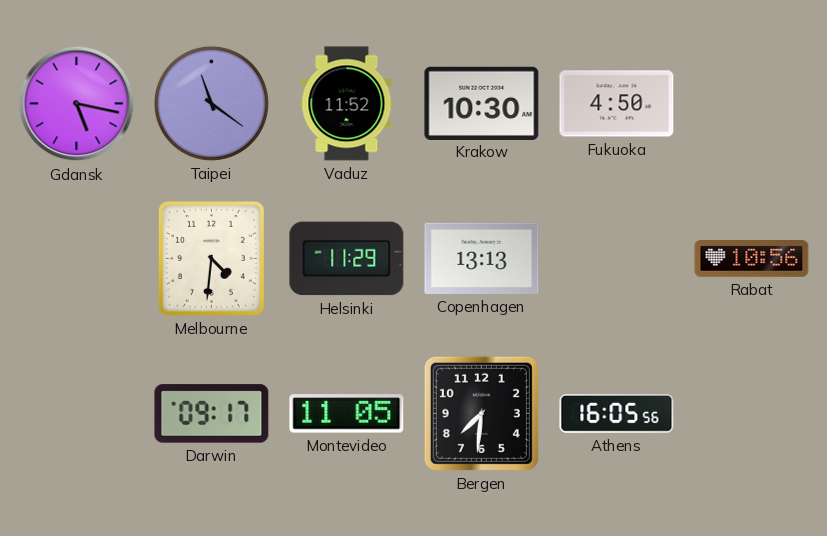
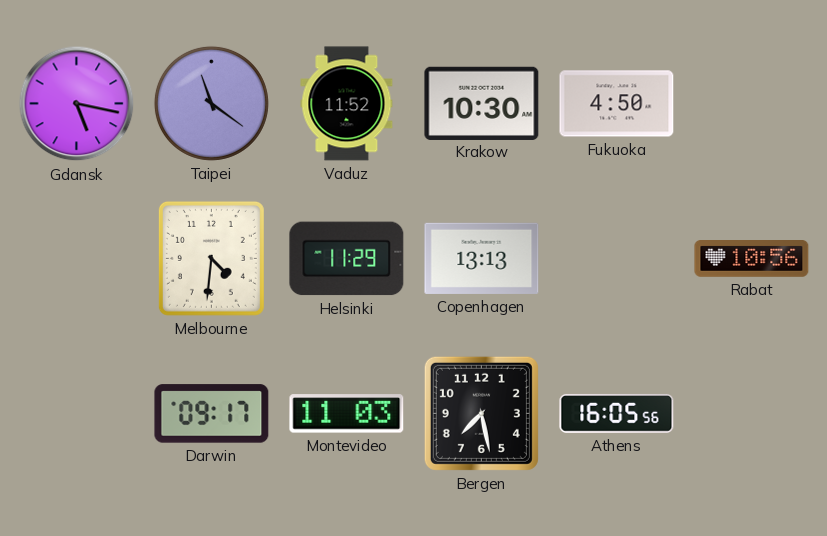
Montevideo: 11:05 -> 11:03
Bergen: 7:31 -> 7:28
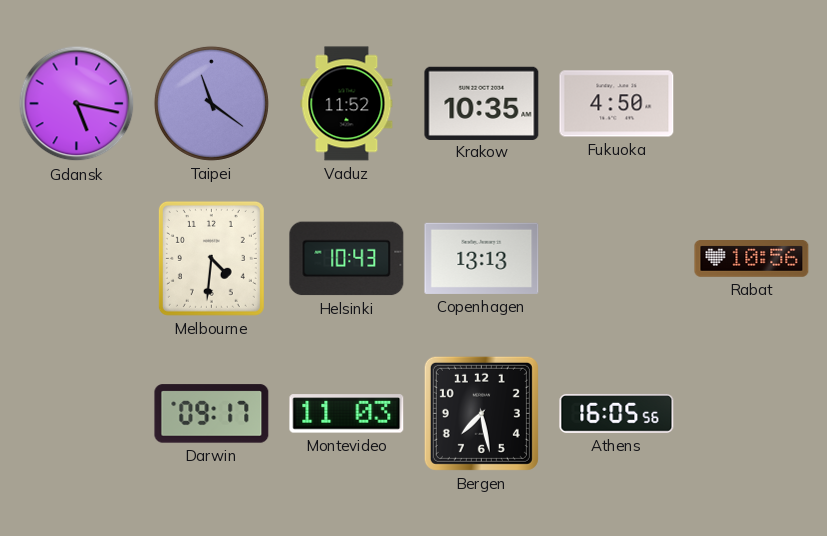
Krakow: 10:30 -> 10:35
Helsinki: 11:29 -> 10:43
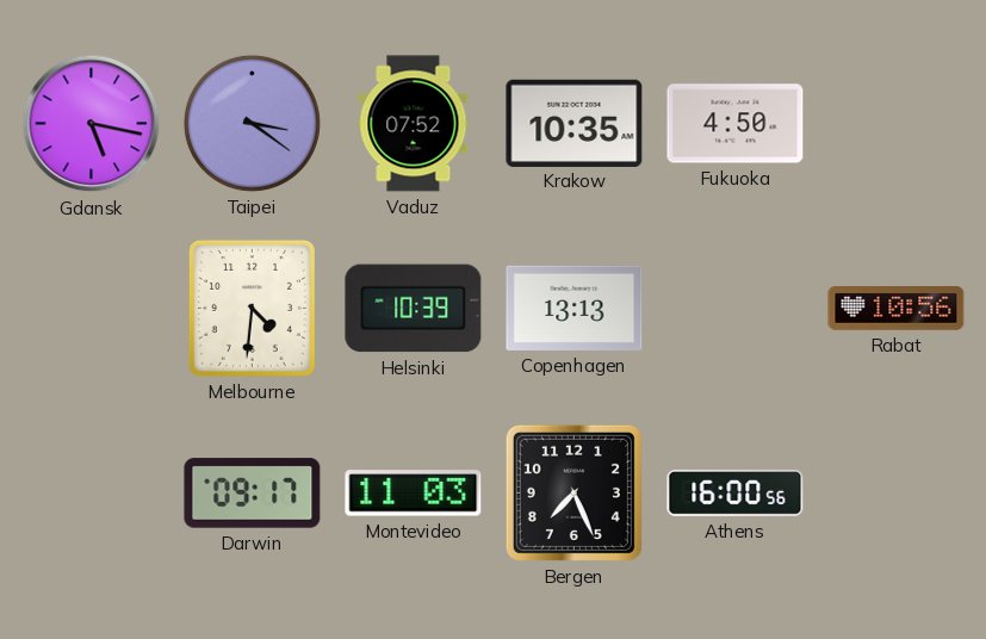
Taipei: 11:21 -> 3:21
Vaduz: 11:52 -> 07:52
Helsinki: 10:43 -> 10:39
Bergen: 7:28 -> 7:26
Athens: 16:05 -> 16:00
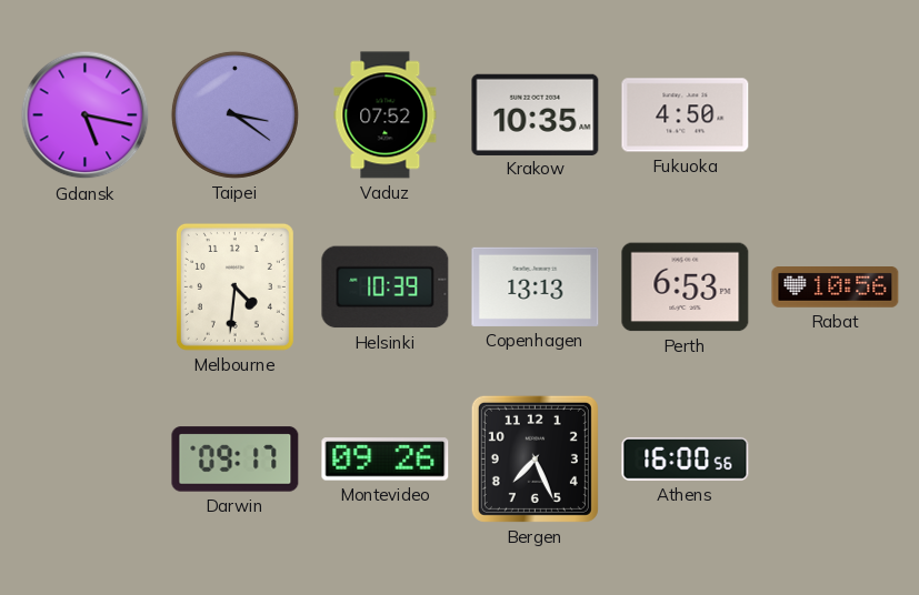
Perth: none -> 6:53
Montevideo: 11:03 -> 09:26
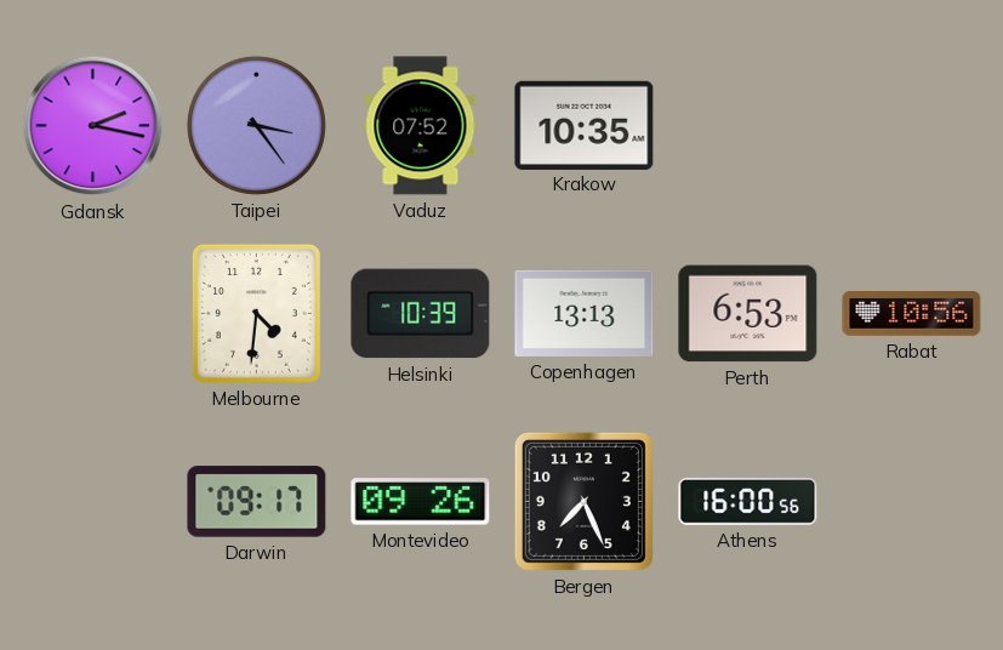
Gdansk: 5:17 -> 2:17
Taipei: 3:21 -> 3:24
Fukuoka: 4:50 -> none
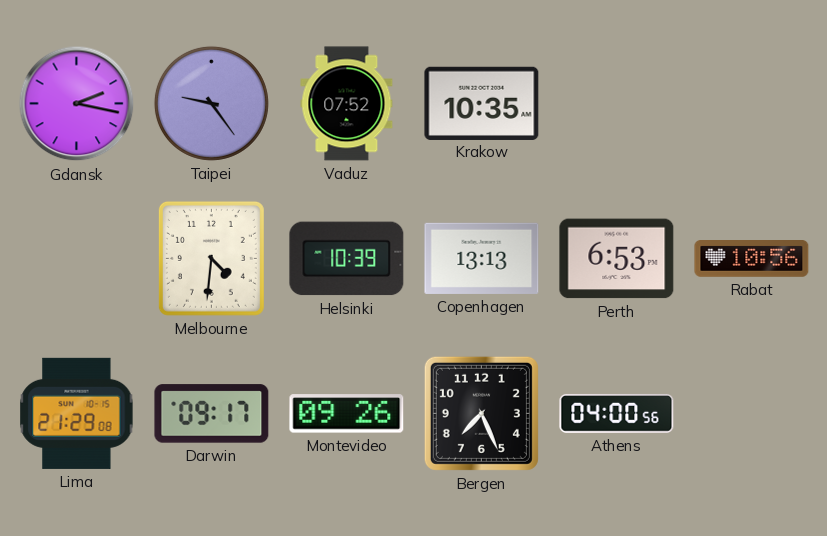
Taipei: 3:24 -> 9:24
Lima: none -> 21:29
Athens: 16:00 -> 04:00
